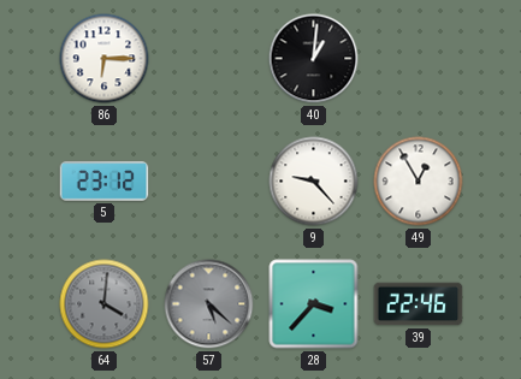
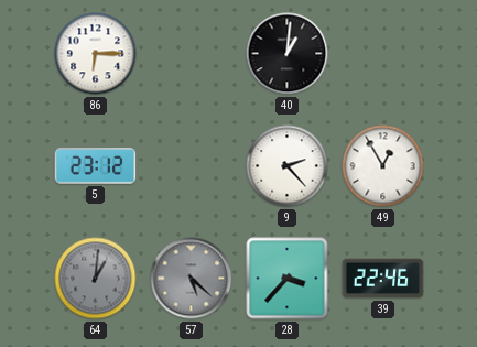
9: 9:23 -> 2:23
64: 4:01 -> 1:01
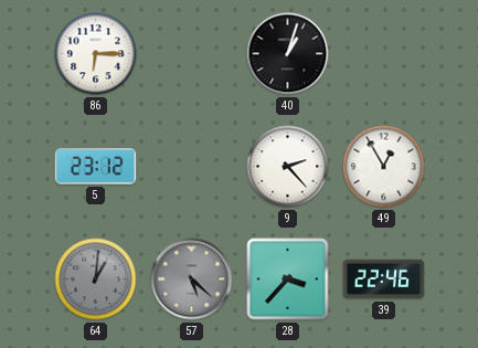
40: 1:01 -> 1:03
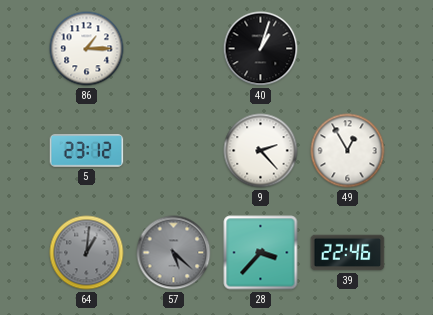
86: 6:15 -> 1:15
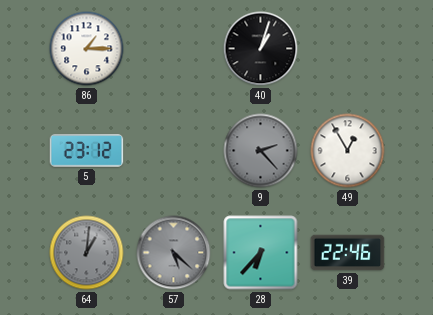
9 dial: white -> grey
28: 3:37 -> 6:37
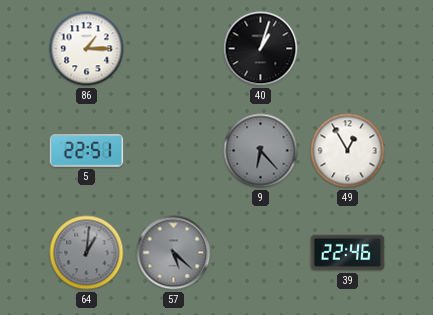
5: 23:12 -> 22:51
9: 2:23 -> 6:23
28: 6:37 -> none
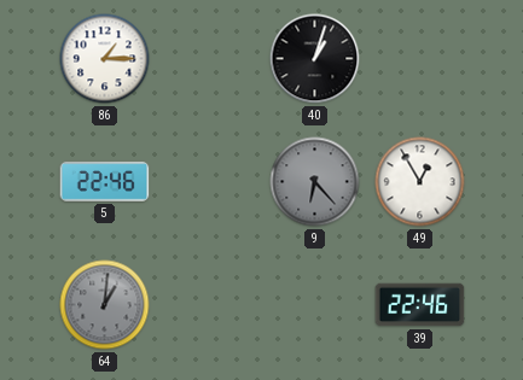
5: 22:51 -> 22:46
57: 5:22 -> none
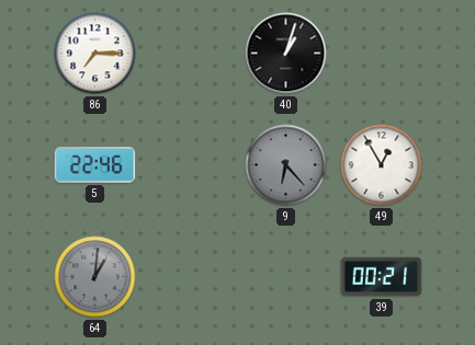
86: 1:15 -> 7:15
39: 22:46 -> 00:21
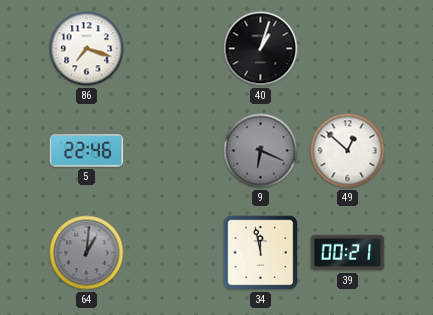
86: 7:15 -> 7:18
9: 6:23 -> 6:19
49: 12:55 -> 12:52
34: none -> 11:58
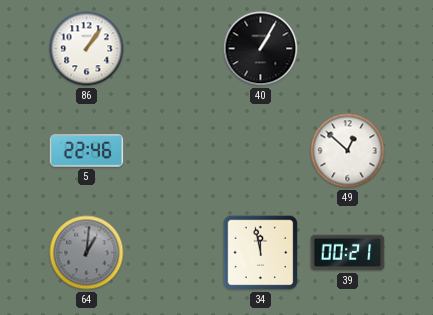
86: 7:18 -> 1:06
40: 1:03 -> 1:05
9: 6:19 -> none
